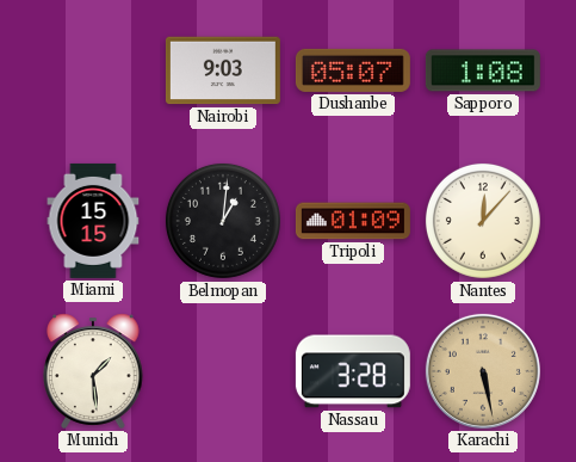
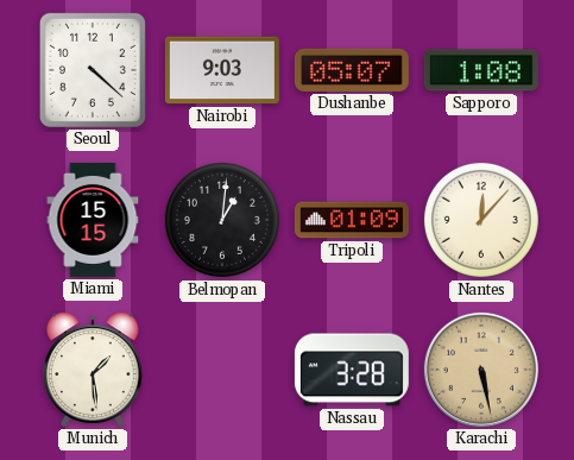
Seoul: none -> 4:22
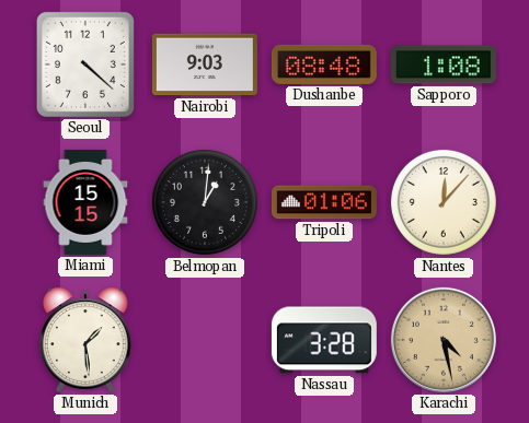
Dushanbe: 05:07 -> 08:48
Tripoli: 01:09 -> 01:06
Karachi: 5:28 -> 4:28
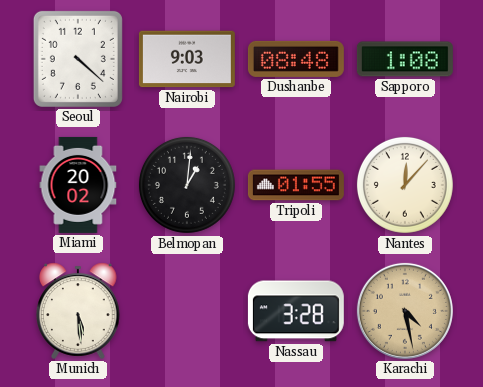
Miami: 15:15 -> 20:02
Tripoli: 01:06 -> 01:55
Munich: 1:29 -> 5:29
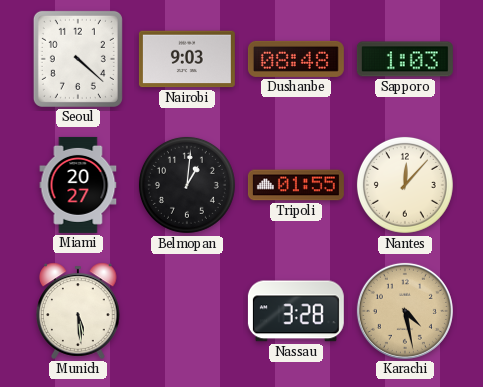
Sapporo: 1:08 -> 1:03
Miami: 20:02 -> 20:27
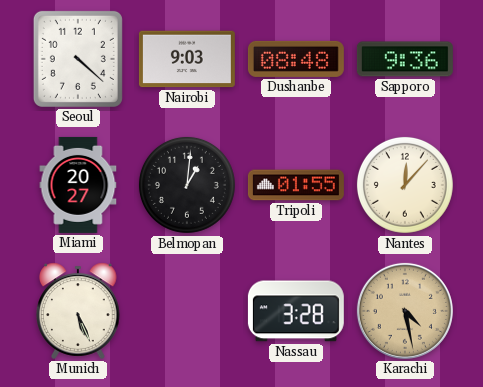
Sapporo: 1:03 -> 9:36
Munich: 5:29 -> 5:26
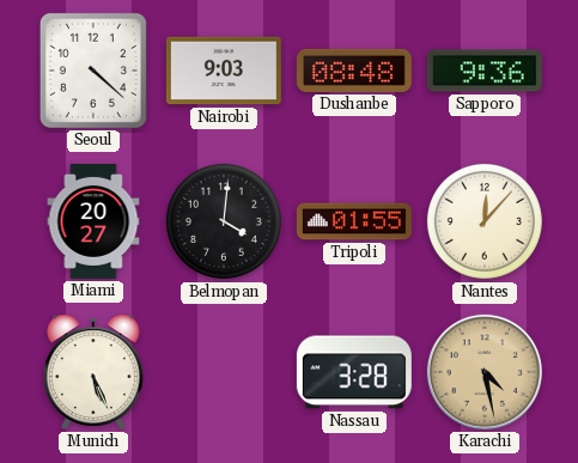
Belmopan: 1:01 -> 4:01
